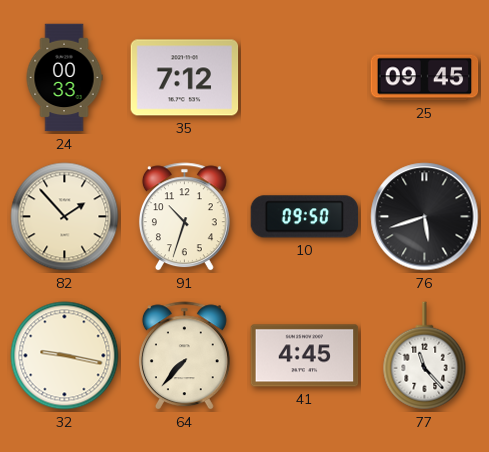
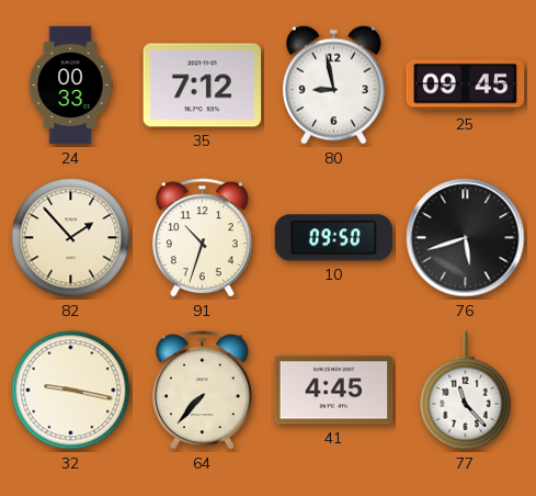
80: none -> 8:58
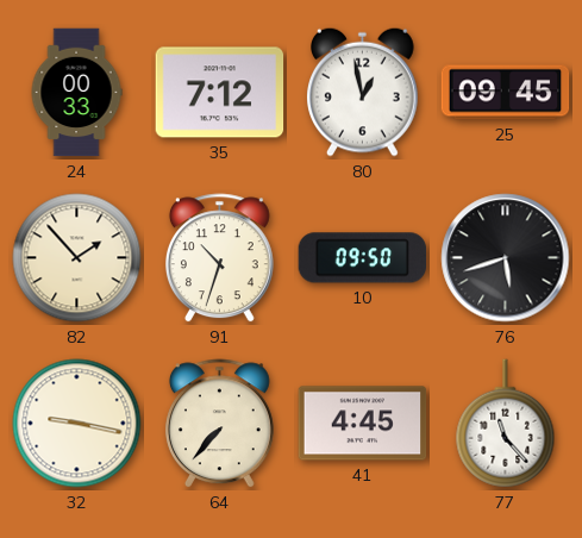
80: 8:58 -> 12:58
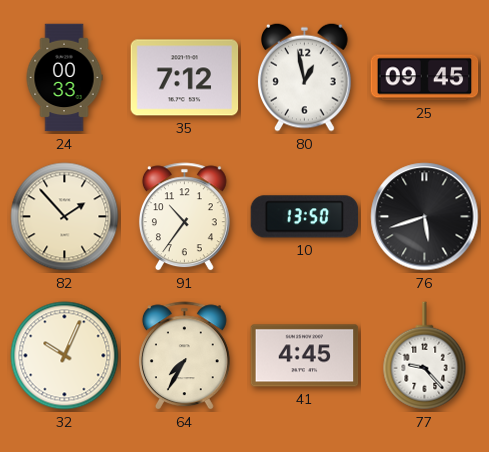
91: 10:33 -> 10:36
10: 09:50 -> 13:50
32: 9:17 -> 10:04
64: 7:37 -> 7:35
77: 11:23 -> 9:23
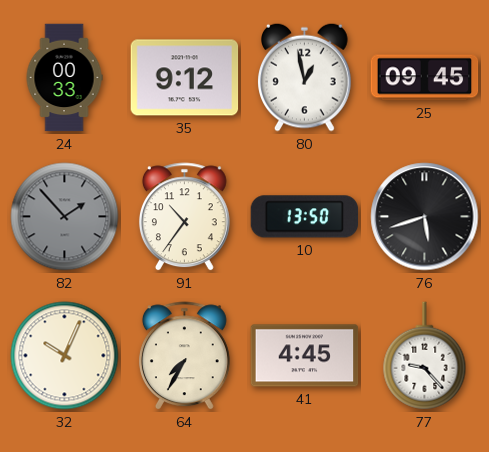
35: 7:12 -> 9:12
82 dial: cream -> grey
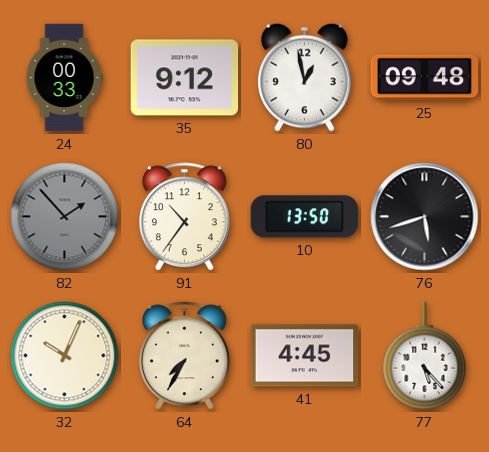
25: 09:45 -> 09:48
77: 9:23 -> 5:23
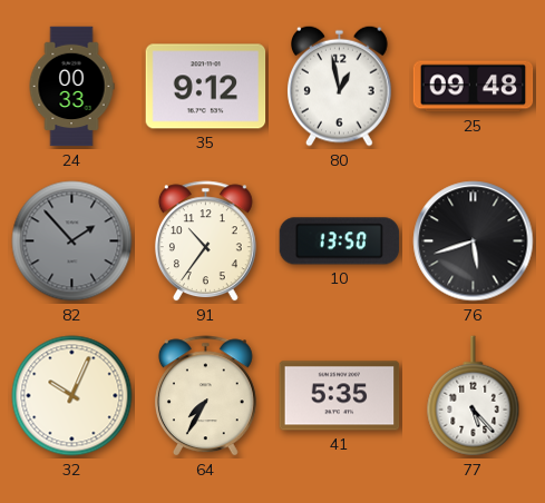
41: 4:45 -> 5:35
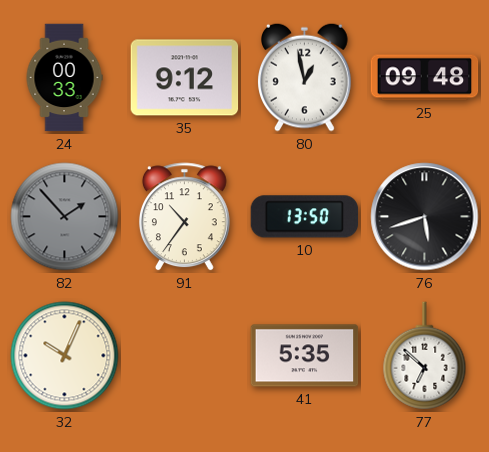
64: 7:35 -> none
77: 5:23 -> 6:52
